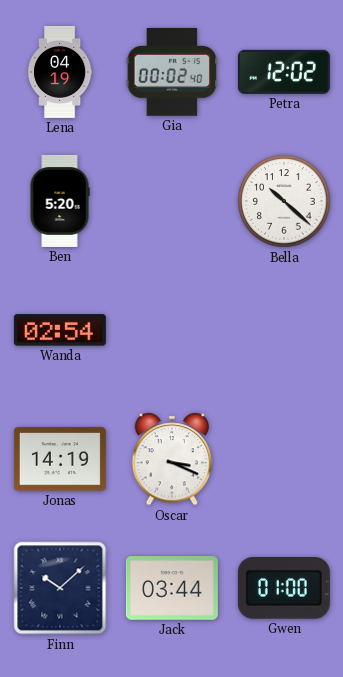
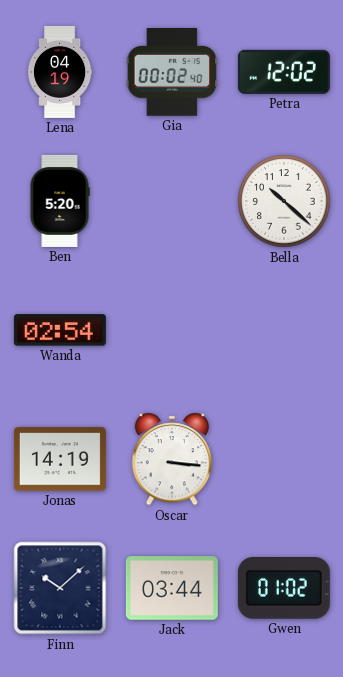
Oscar: 3:19 -> 3:16
Gwen: 01:00 -> 01:02
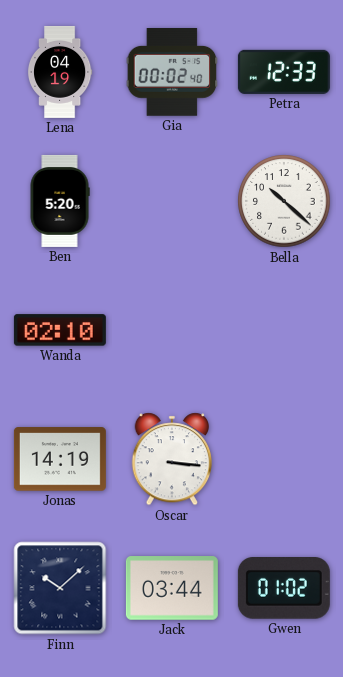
Petra: 12:02 -> 12:33
Wanda: 02:54 -> 02:10
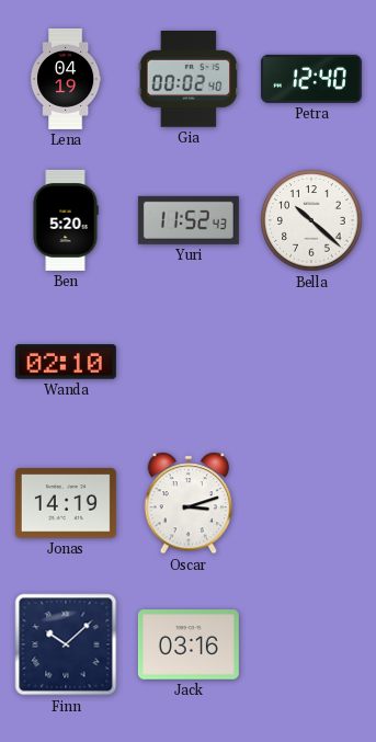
Petra: 12:33 -> 12:40
Yuri: none -> 11:52
Oscar: 3:16 -> 3:12
Jack: 03:44 -> 03:16
Gwen: 01:02 -> none
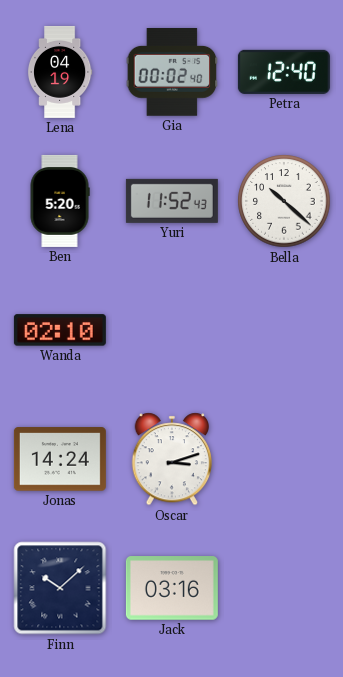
Jonas: 14:19 -> 14:24
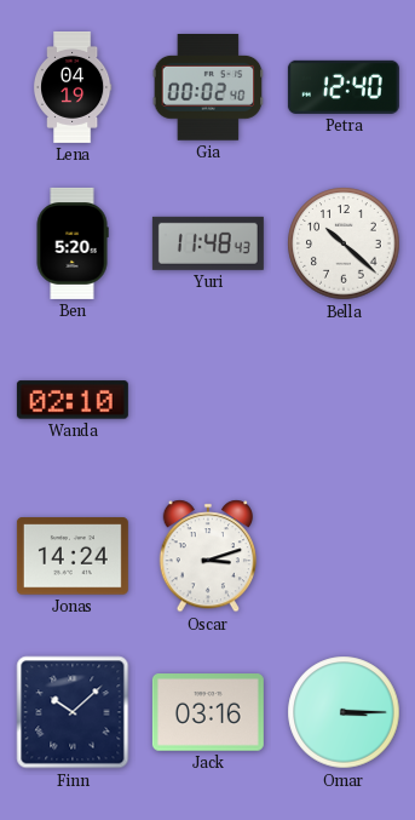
Yuri: 11:52 -> 11:48
Omar: none -> 3:15
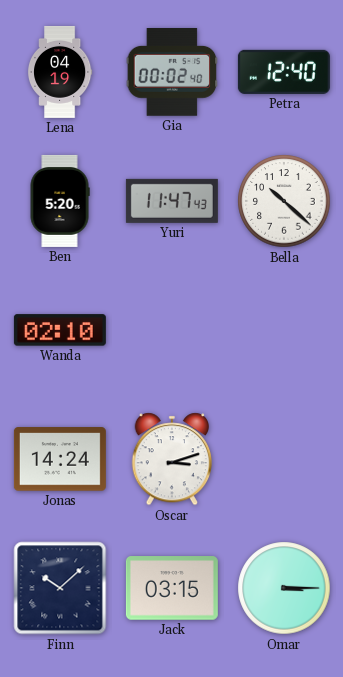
Yuri: 11:48 -> 11:47
Jack: 03:16 -> 03:15
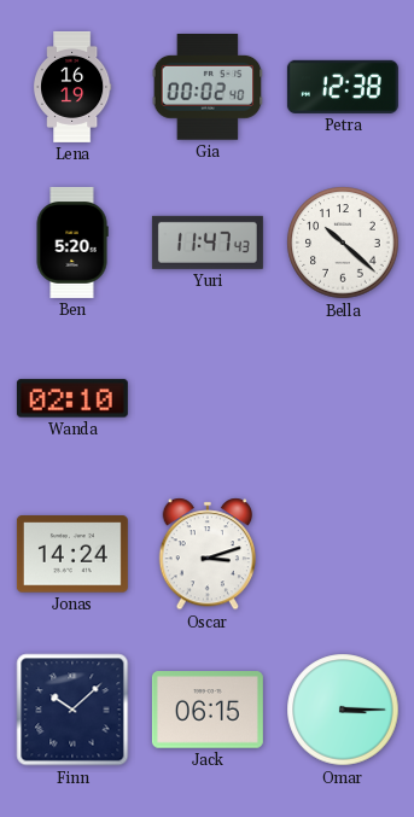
Lena: 04:19 -> 16:19
Petra: 12:40 -> 12:38
Jack: 03:15 -> 06:15
